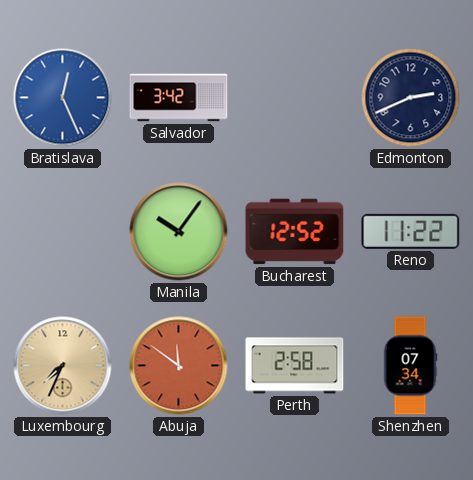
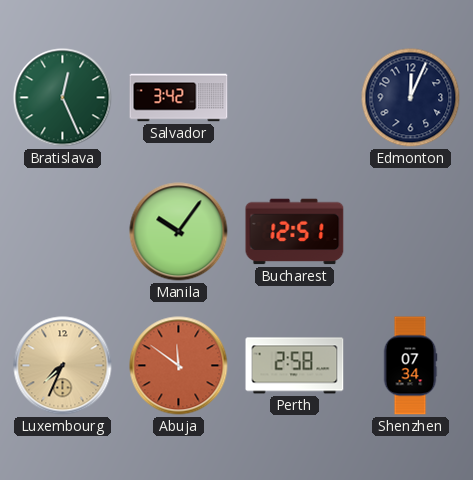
Bratislava dial: blue -> green
Edmonton: 2:41 -> 12:04
Bucharest: 12:52 -> 12:51
Reno: 11:22 -> none
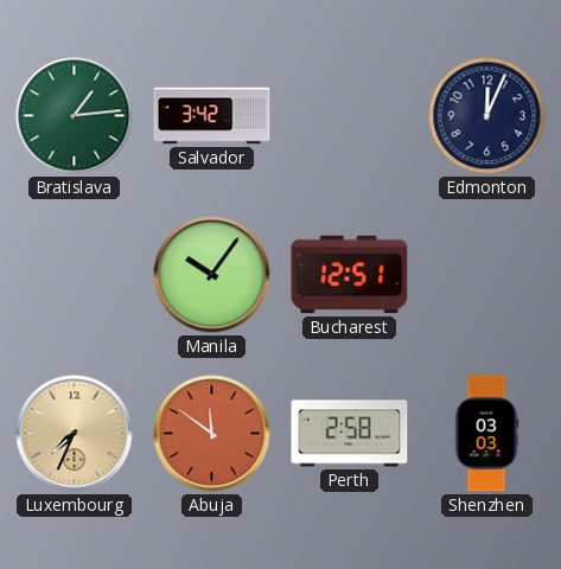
Bratislava: 12:26 -> 1:14
Shenzhen: 07:34 -> 03:03
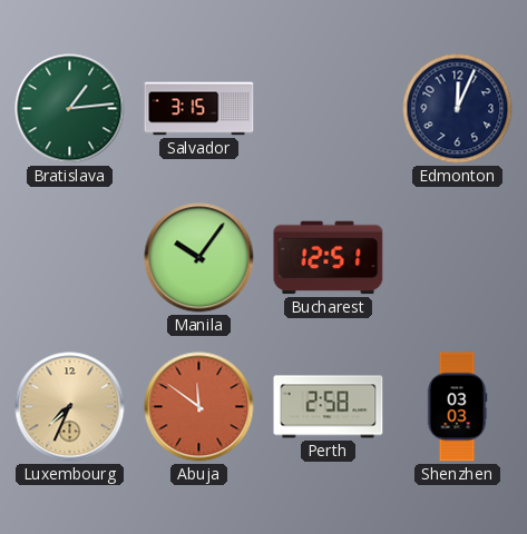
Salvador: 3:42 -> 3:15
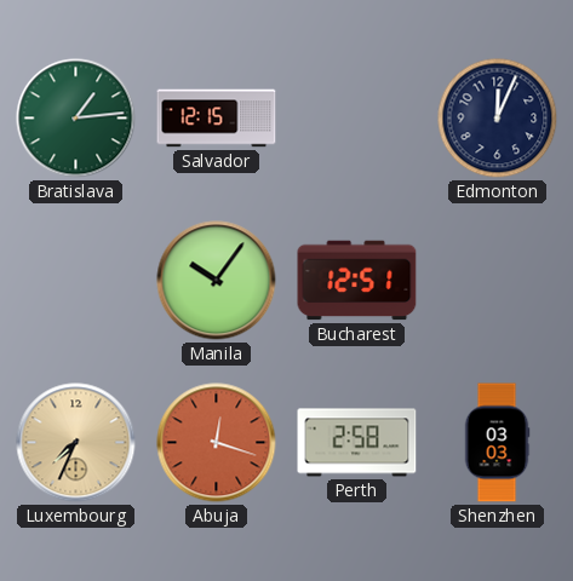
Salvador: 3:15 -> 12:15
Abuja: 11:51 -> 12:18
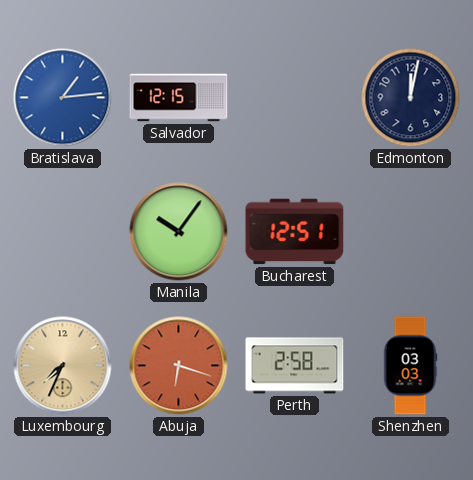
Bratislava dial: green -> blue
Edmonton: 12:04 -> 12:02
Abuja: 12:18 -> 6:18
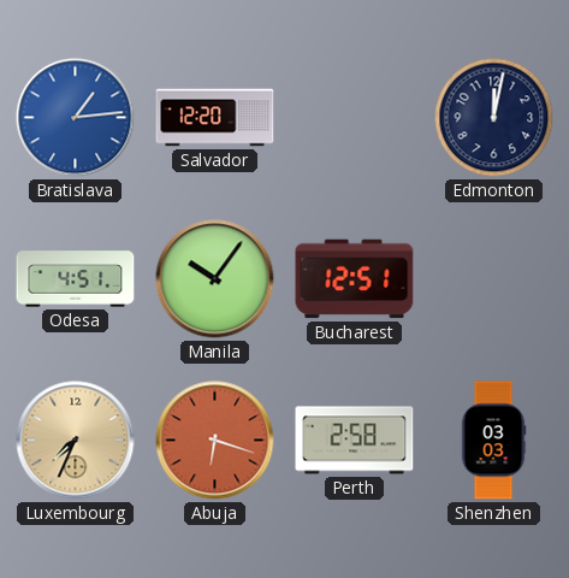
Salvador: 12:15 -> 12:20
Odesa: none -> 4:51
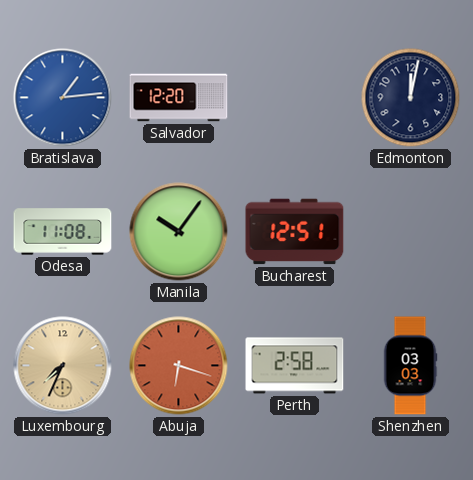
Odesa: 4:51 -> 11:08
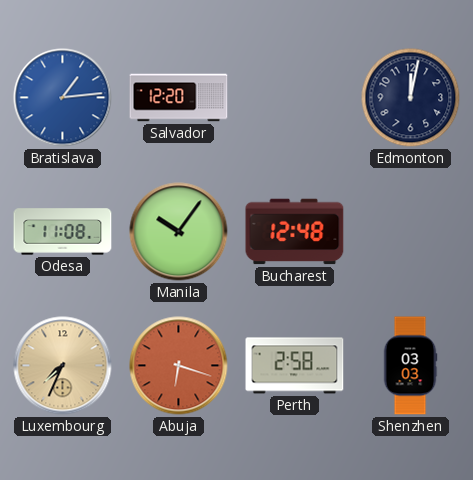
Bucharest: 12:51 -> 12:48
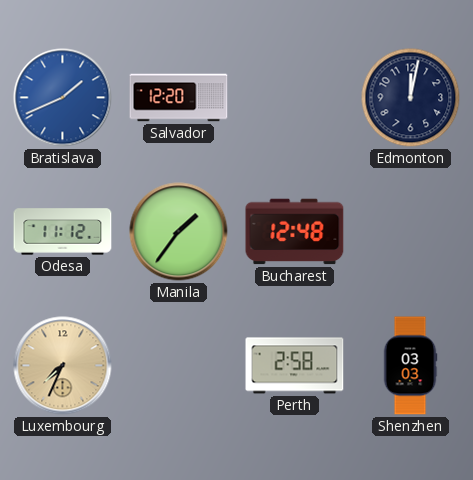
Bratislava: 1:14 -> 1:41
Odesa: 11:08 -> 11:12
Manila: 10:06 -> 1:36
Abuja: 6:18 -> none
